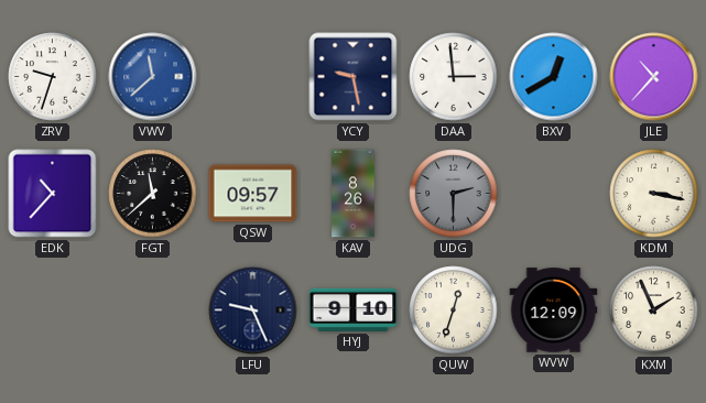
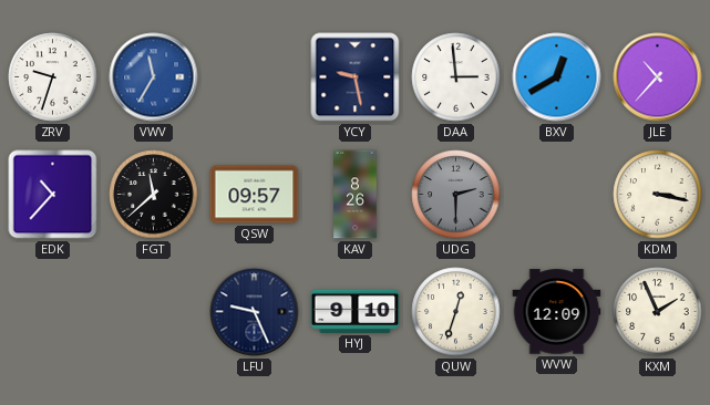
VWV: 11:38 -> 11:35
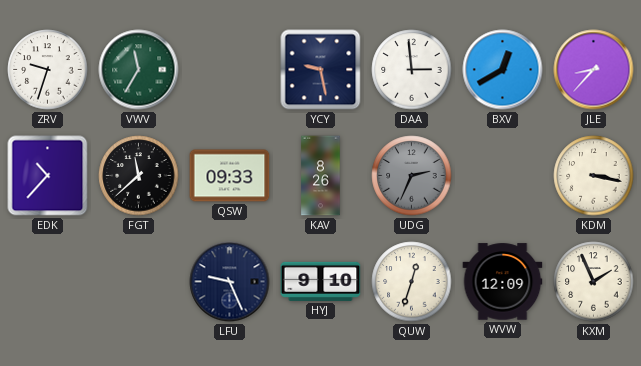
VWV dial: blue -> green
JLE: 10:37 -> 8:37
QSW: 09:57 -> 09:33
UDG: 2:30 -> 2:34
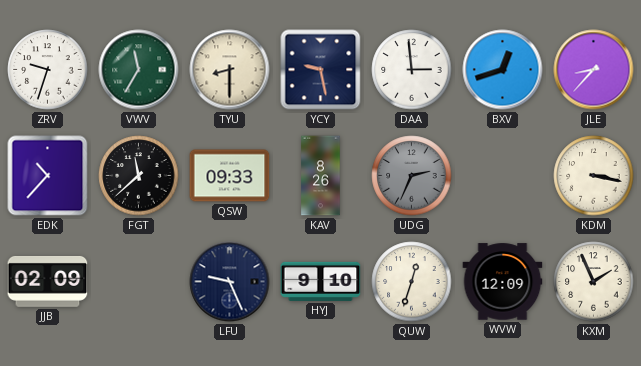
TYU: none -> 8:30
BXV: 12:40 -> 12:42
JJB: none -> 02:09
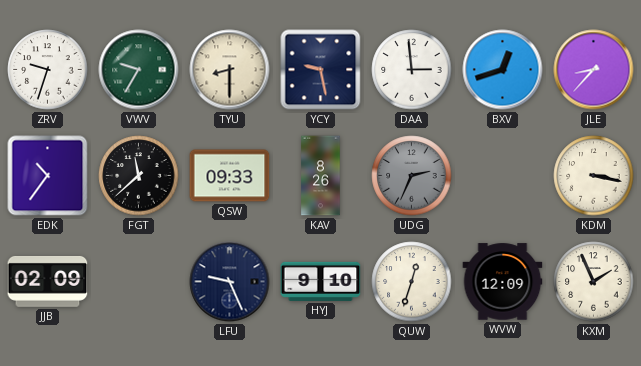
VWV: 11:35 -> 9:35
EDK: 10:37 -> 10:36
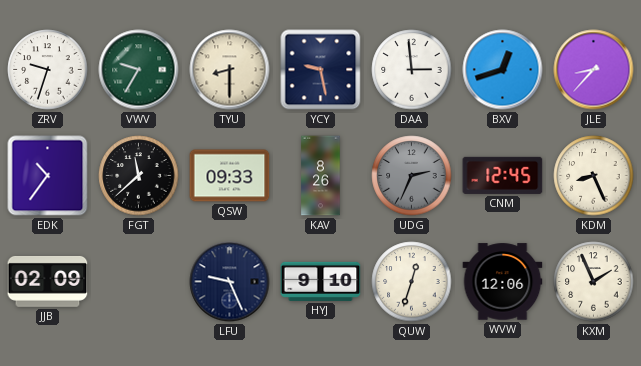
CNM: none -> 12:45
KDM: 3:17 -> 8:26
WVW: 12:09 -> 12:06
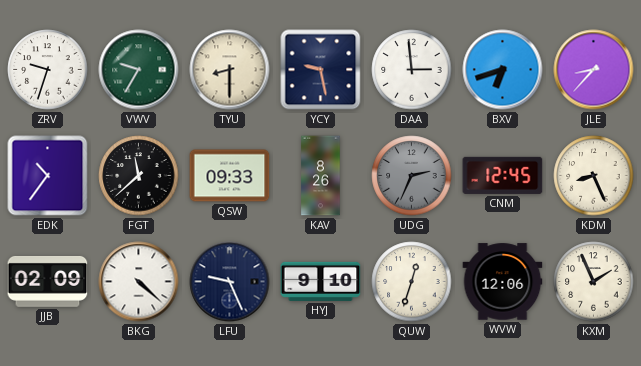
BXV: 12:42 -> 6:42
BKG: none -> 4:22
